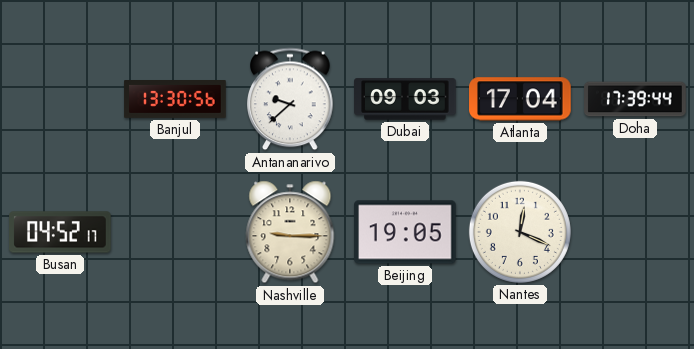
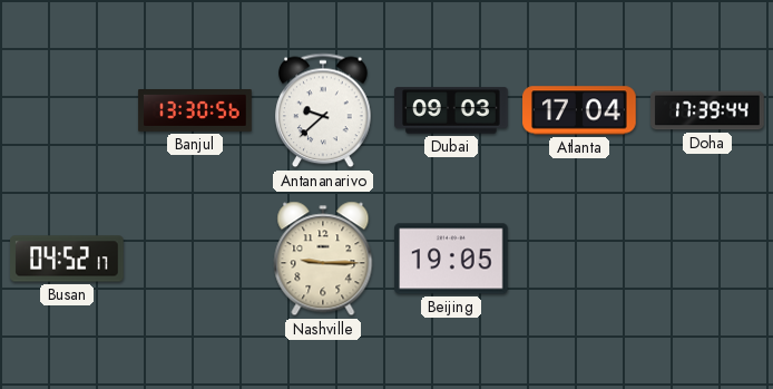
Nantes: 12:19 -> none
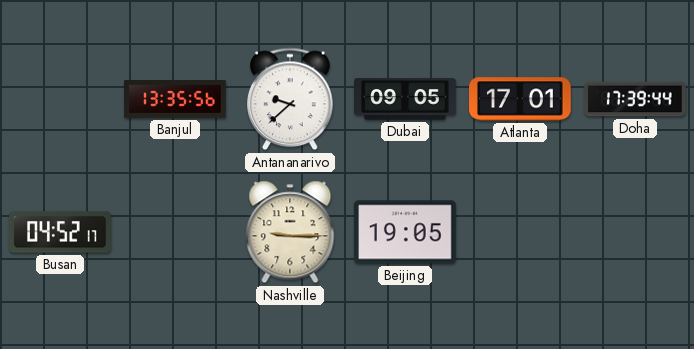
Banjul: 13:30 -> 13:35
Dubai: 09:03 -> 09:05
Atlanta: 17:04 -> 17:01
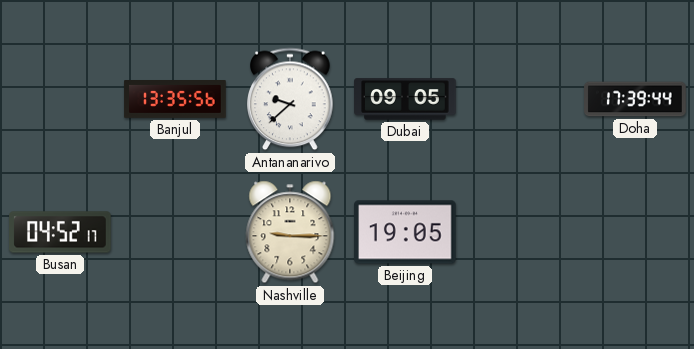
Atlanta: 17:01 -> none
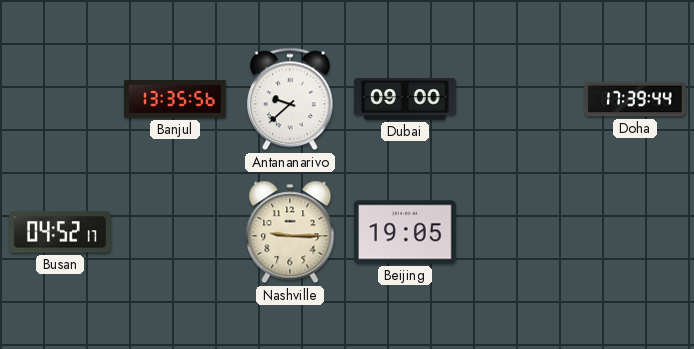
Dubai: 09:05 -> 09:00
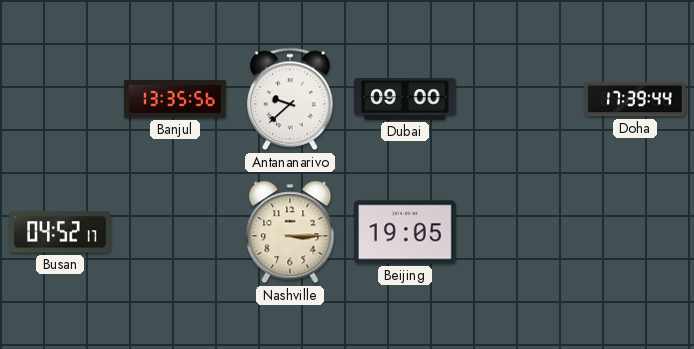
Nashville: 9:15 -> 3:15
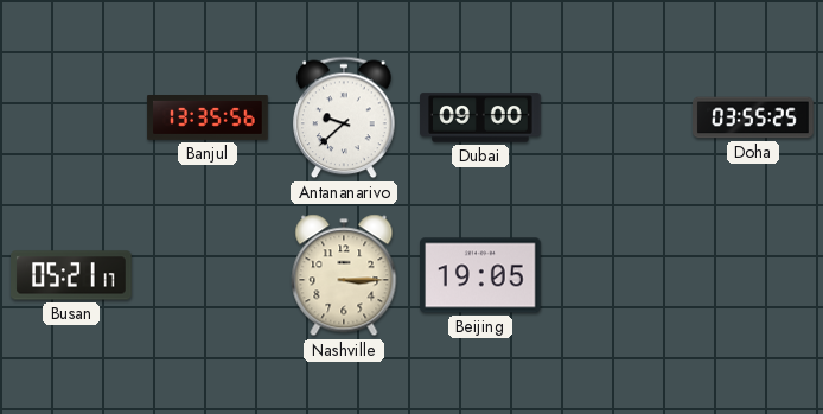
Doha: 17:39 -> 03:55
Busan: 04:52 -> 05:21
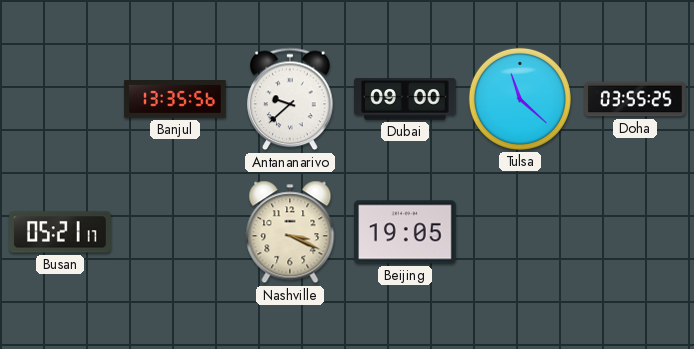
Tulsa: none -> 11:22
Nashville: 3:15 -> 3:19
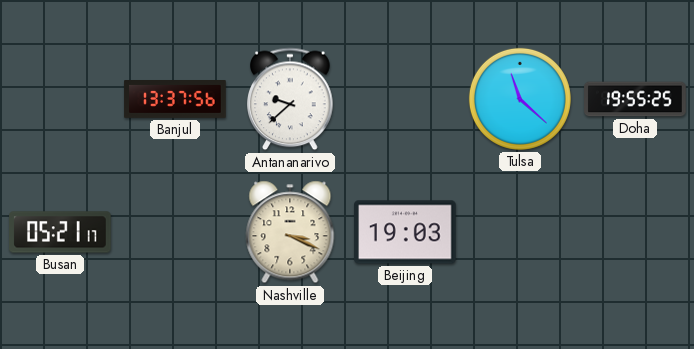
Banjul: 13:35 -> 13:37
Dubai: 09:00 -> none
Doha: 03:55 -> 19:55
Beijing: 19:05 -> 19:03
